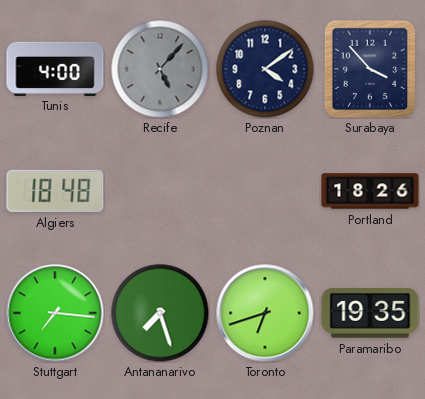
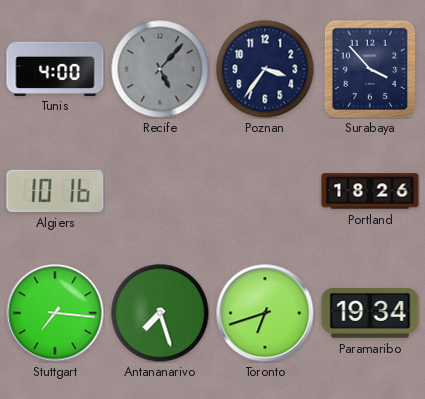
Poznan: 4:09 -> 3:36
Algiers: 18:48 -> 10:16
Paramaribo: 19:35 -> 19:34
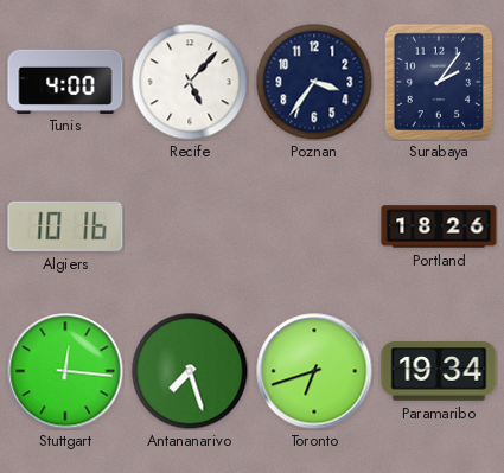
Recife dial: grey -> white
Surabaya: 3:53 -> 2:06
Stuttgart: 7:16 -> 12:16
